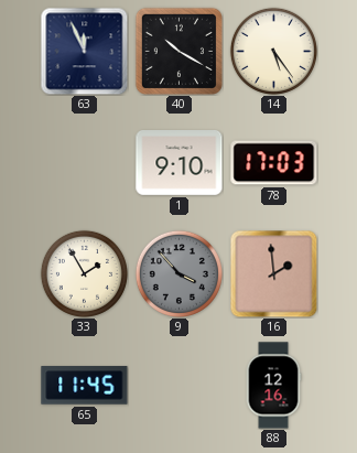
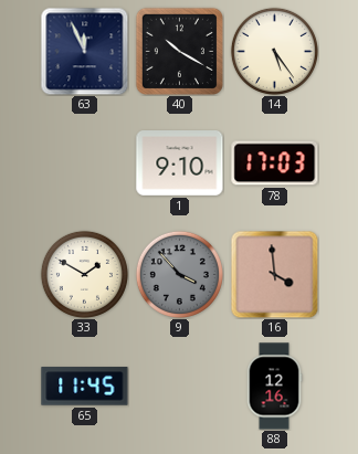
33: 1:55 -> 1:50
16: 1:59 -> 3:59
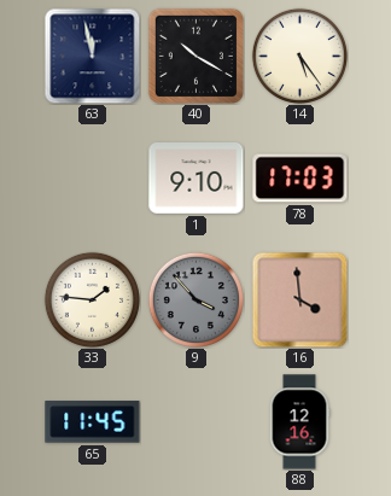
63: 11:56 -> 11:58
33: 1:50 -> 1:46
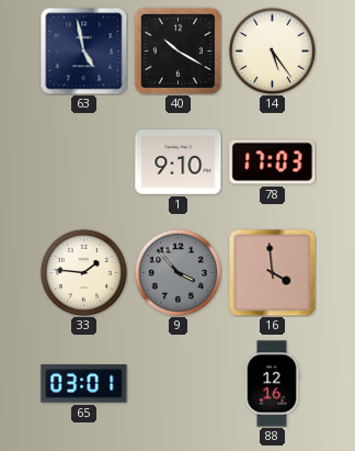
63: 11:58 -> 4:58
65: 11:45 -> 03:01
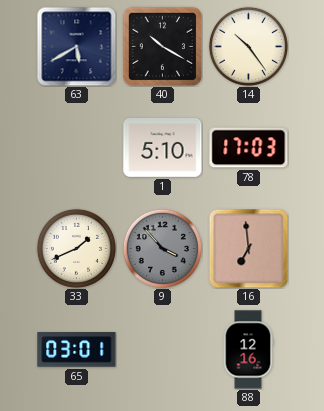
63: 4:58 -> 5:40
14: 5:24 -> 10:24
1: 9:10 -> 5:10
33: 1:46 -> 1:41
16: 3:59 -> 6:59
